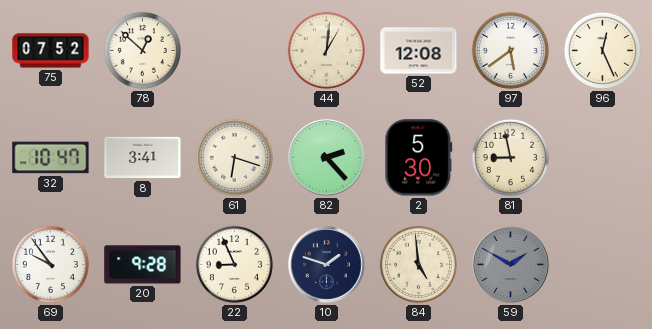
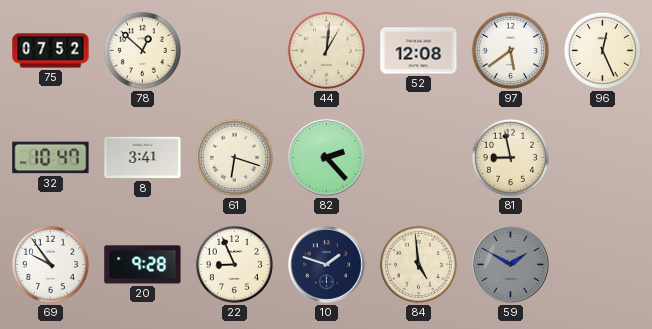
2: 5:30 -> none
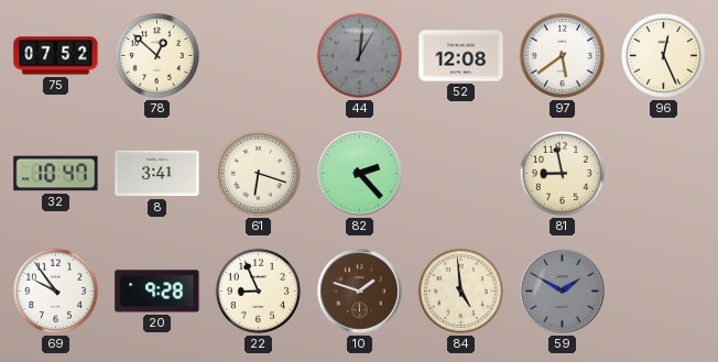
44 dial: cream -> grey
10 dial: navy -> brown
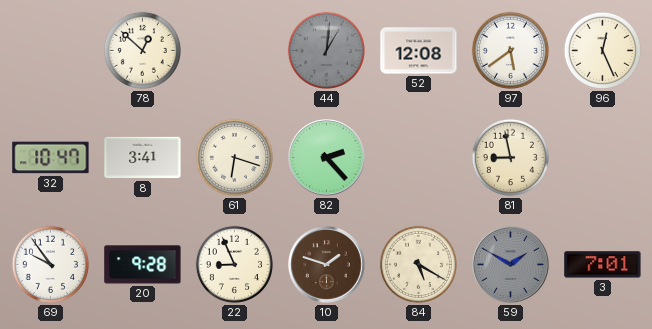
75: 07:52 -> none
84: 4:59 -> 5:20
3: none -> 7:01
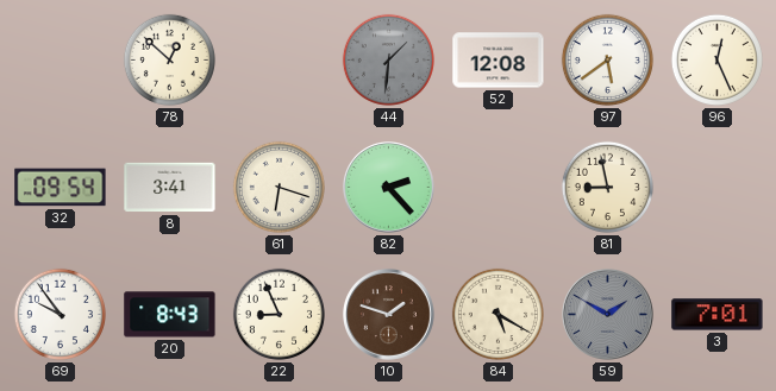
44: 1:01 -> 1:31
32: 10:47 -> 09:54
20: 9:28 -> 8:43
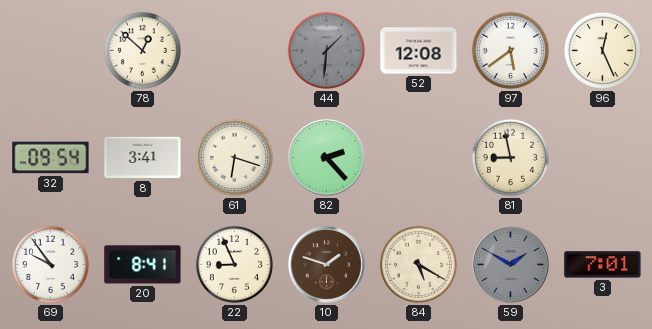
20: 8:43 -> 8:41
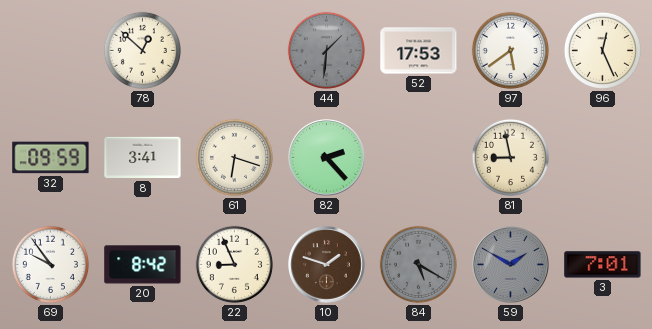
52: 12:08 -> 17:53
32: 09:54 -> 09:59
20: 8:41 -> 8:42
84 dial: cream -> grey
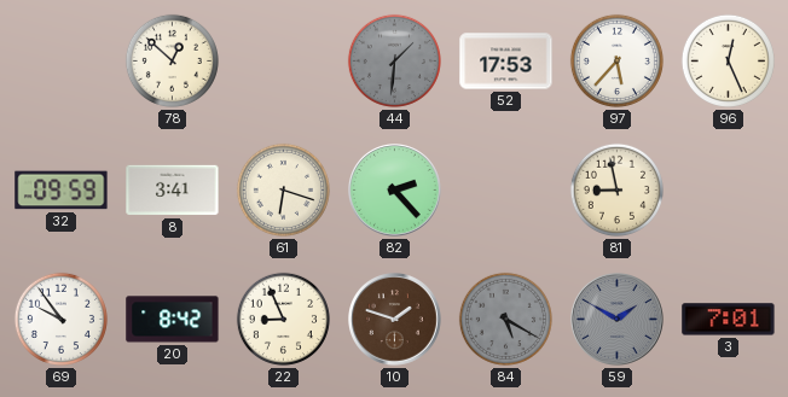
97: 5:39 -> 5:37
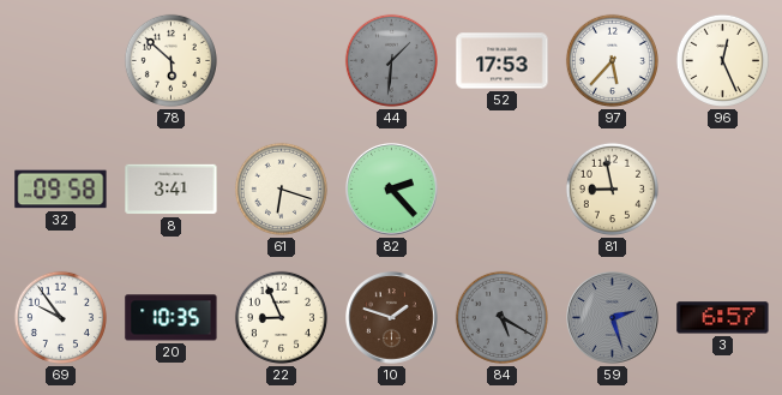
78: 12:52 -> 5:52
32: 09:59 -> 09:58
20: 8:42 -> 10:35
59: 1:50 -> 2:27
3: 7:01 -> 6:57
